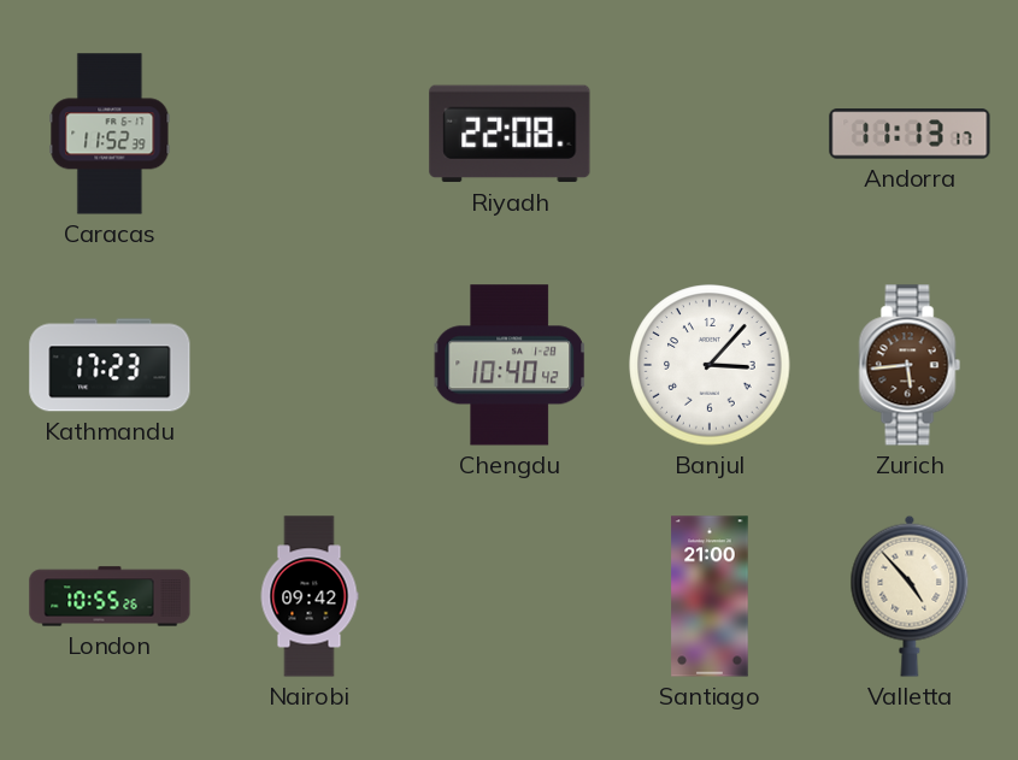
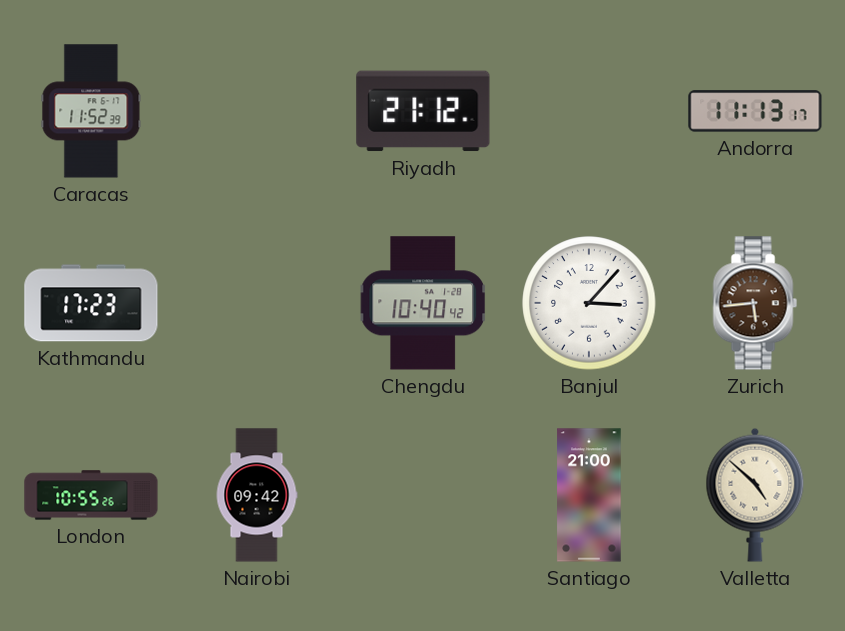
Riyadh: 22:08 -> 21:12
Valletta: 4:53 -> 4:52
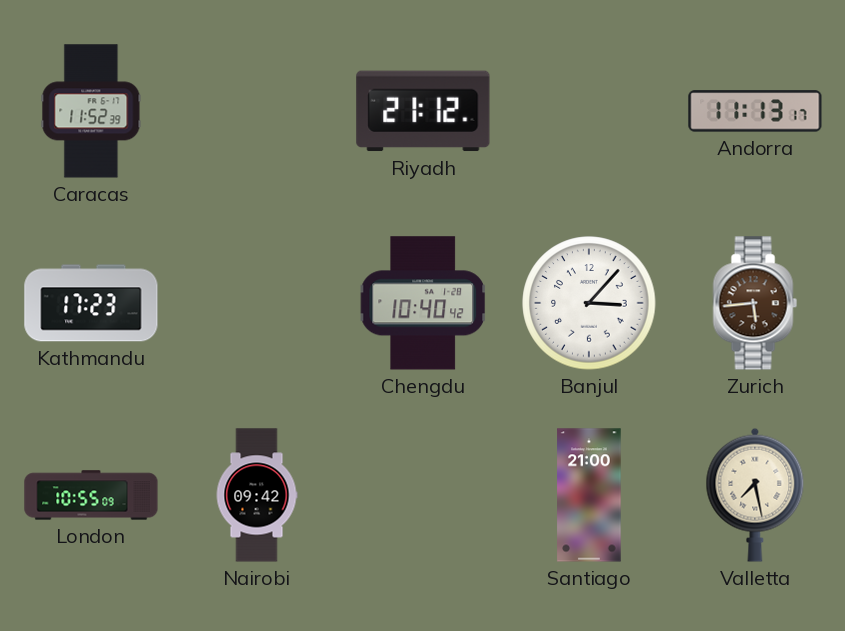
London: 10:55:26 -> 10:55:09
Valletta: 4:52 -> 7:28
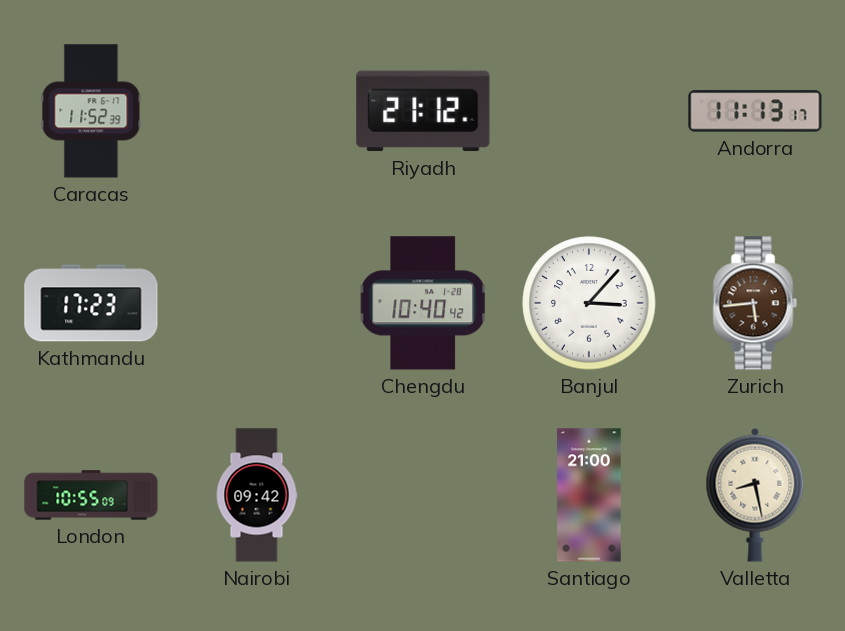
Valletta: 7:28 -> 8:28
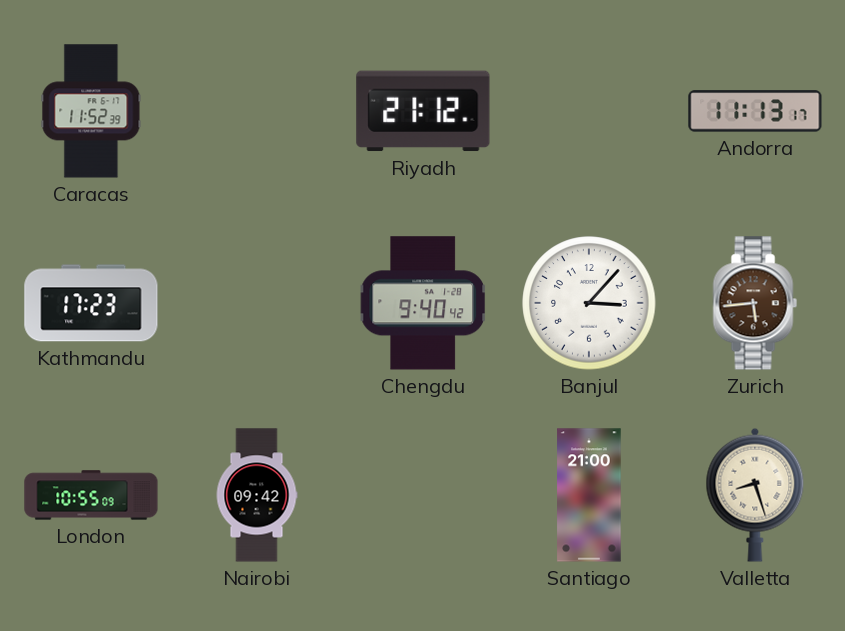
Chengdu: 10:40 -> 9:40
Valletta: 8:28 -> 8:27
